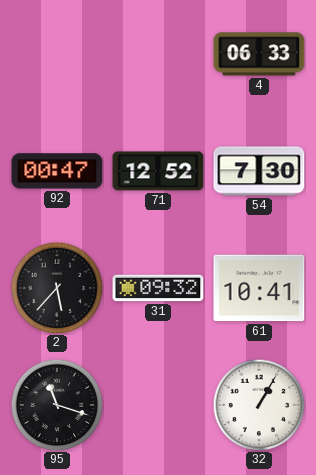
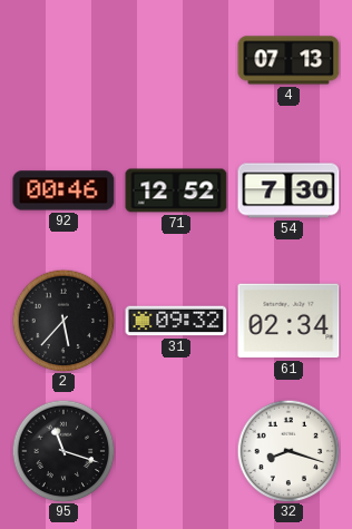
4: 06:33 -> 07:13
92: 00:47 -> 00:46
61: 10:41 -> 02:34
32: 1:05 -> 8:18
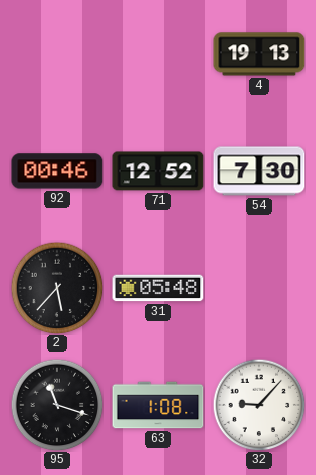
4: 07:13 -> 19:13
31: 09:32 -> 05:48
61: 02:34 -> none
63: none -> 1:08
32: 8:18 -> 9:07
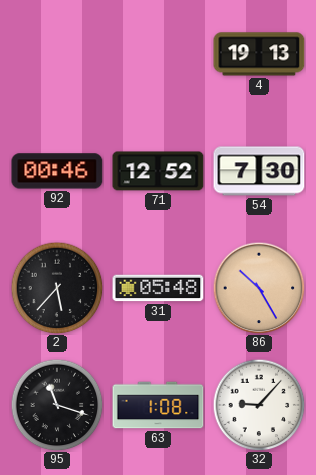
86: none -> 10:25
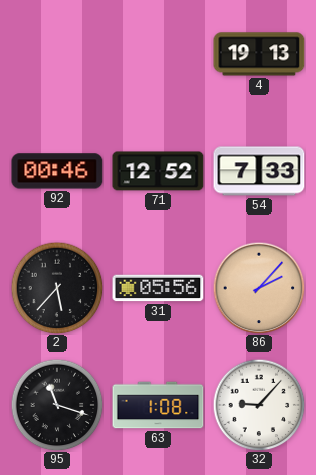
54: 7:30 -> 7:33
31: 05:48 -> 05:56
86: 10:25 -> 2:07
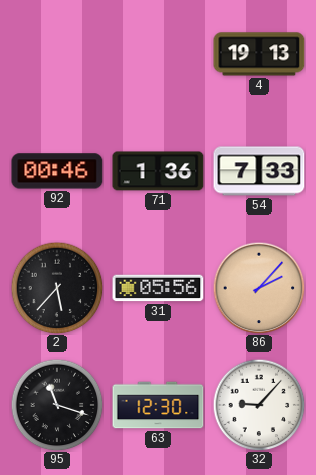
71: 12:52 -> 1:36
63: 1:08 -> 12:30
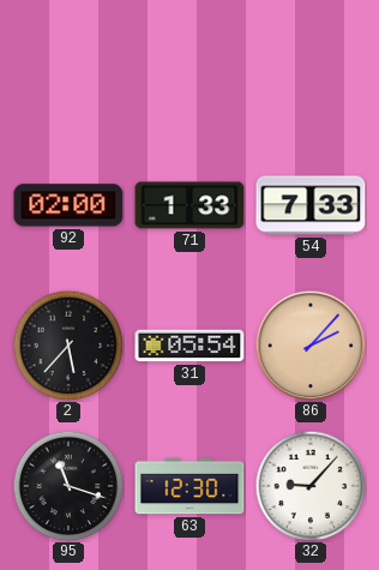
4: 19:13 -> none
92: 00:46 -> 02:00
71: 1:36 -> 1:33
31: 05:56 -> 05:54
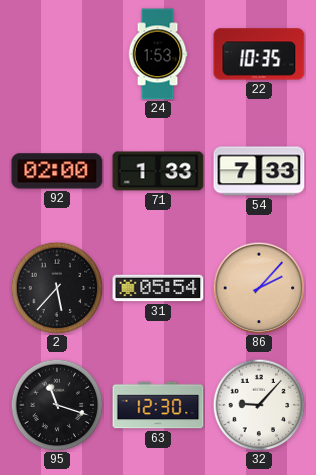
24: none -> 1:53
22: none -> 10:35
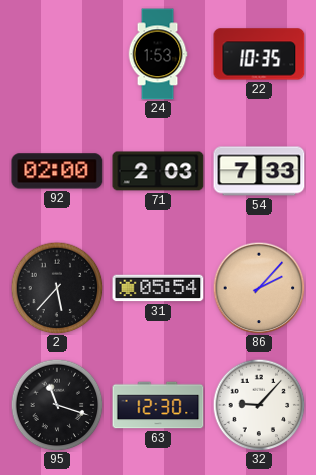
71: 1:33 -> 2:03
